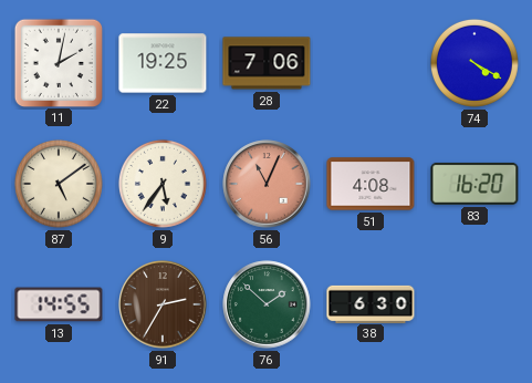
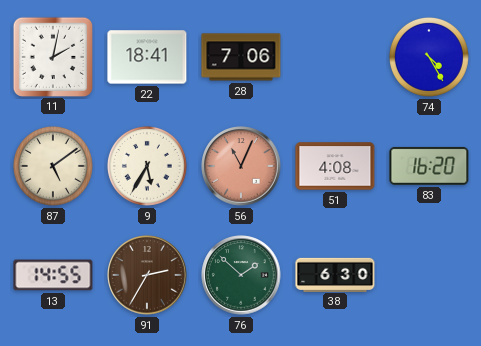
22: 19:25 -> 18:41
74: 4:20 -> 4:25
9: 5:36 -> 5:35
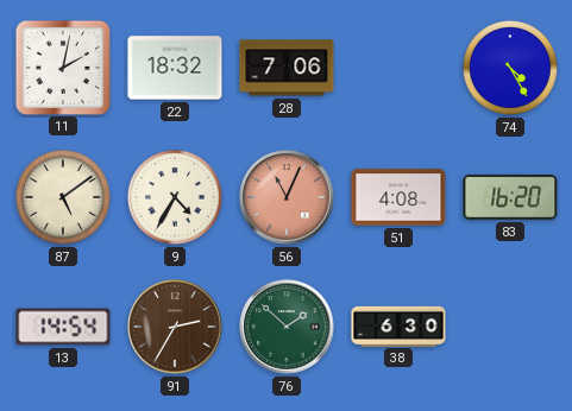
22: 18:41 -> 18:32
9: 5:35 -> 4:35
13: 14:55 -> 14:54
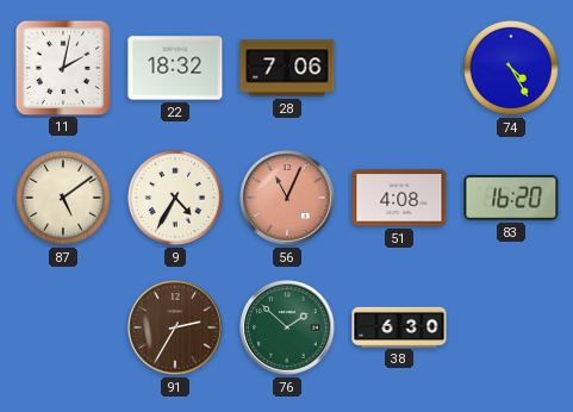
13: 14:54 -> none
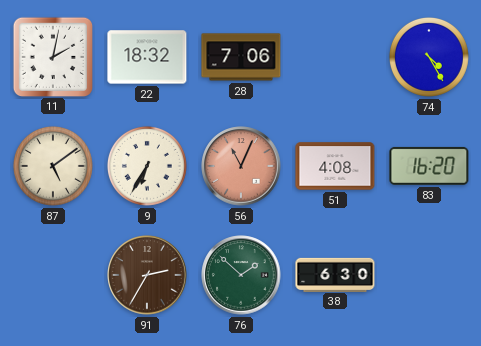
9: 4:35 -> 6:35
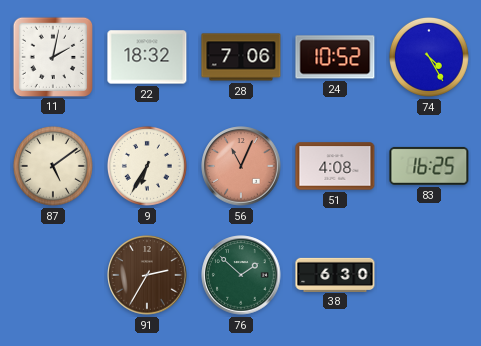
24: none -> 10:52
83: 16:20 -> 16:25
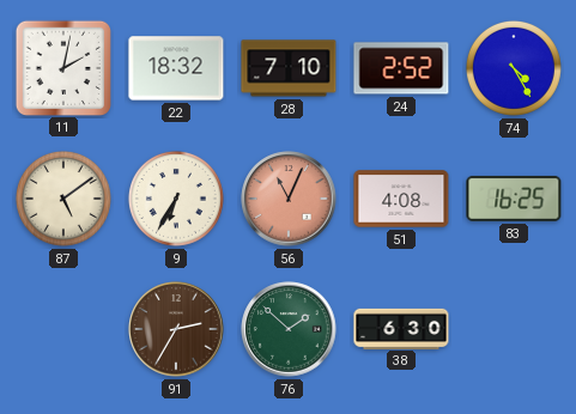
28: 7:06 -> 7:10
24: 10:52 -> 2:52
